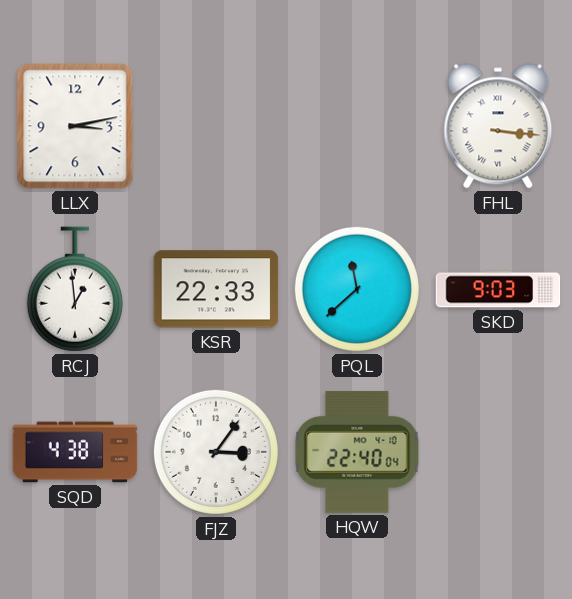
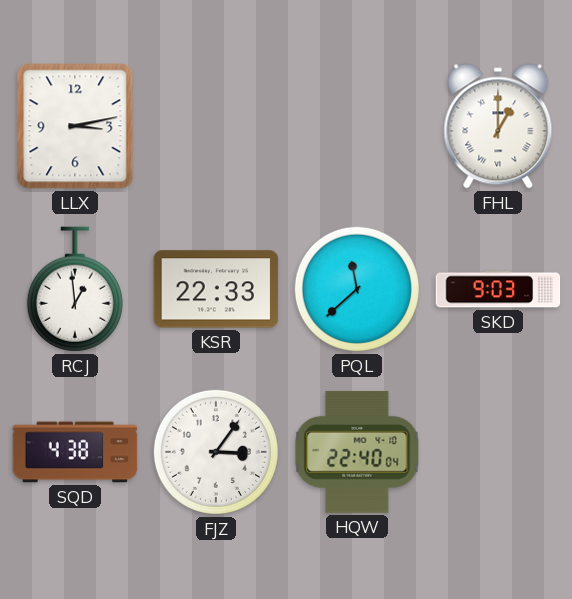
FHL: 3:16 -> 1:00
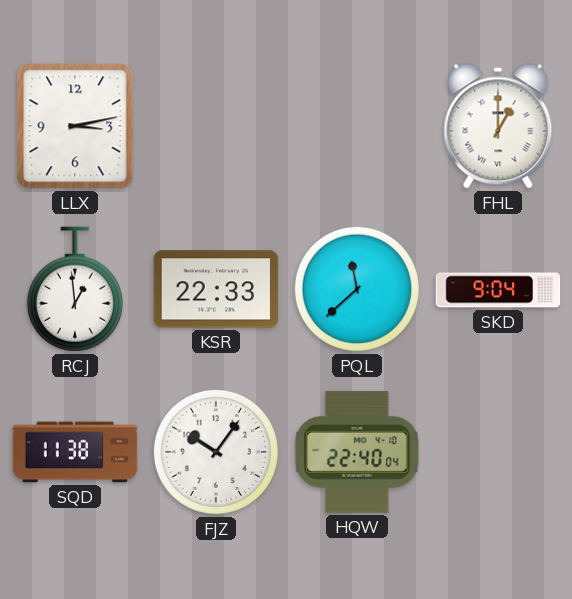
SKD: 9:03 -> 9:04
SQD: 4:38 -> 11:38
FJZ: 3:06 -> 10:06
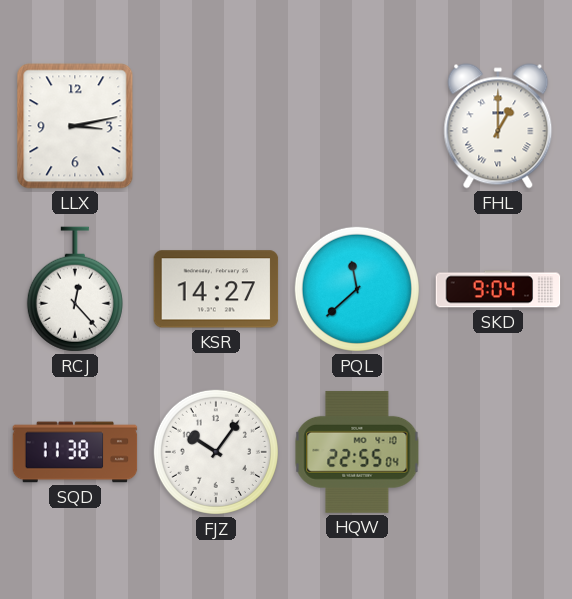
RCJ: 12:59 -> 12:23
KSR: 22:33 -> 14:27
HQW: 22:40 -> 22:55
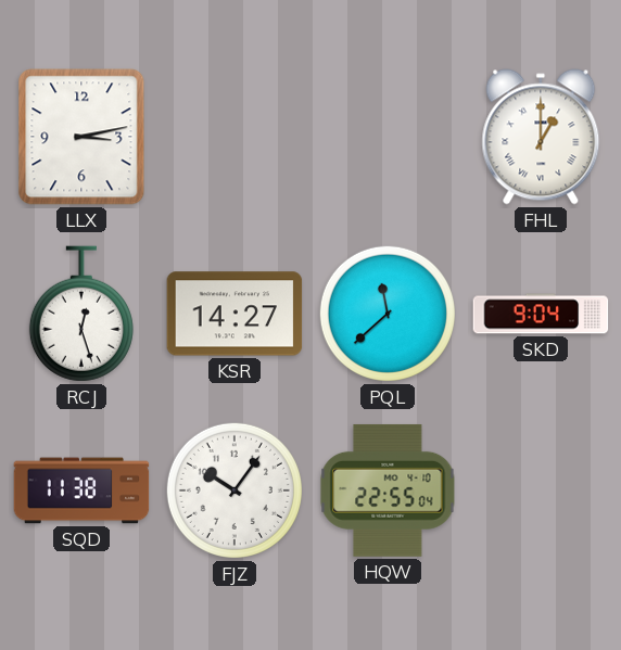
RCJ: 12:23 -> 12:27
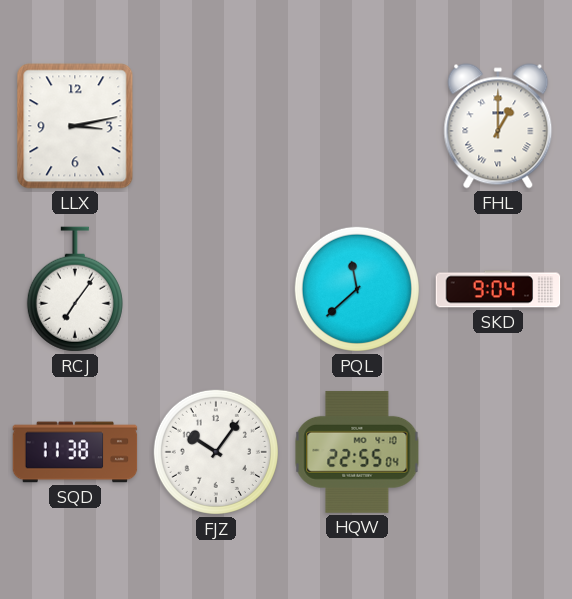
RCJ: 12:27 -> 7:06
KSR: 14:27 -> none
